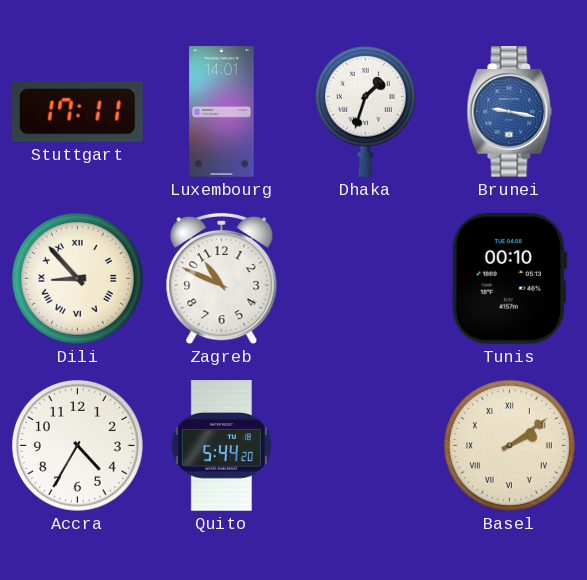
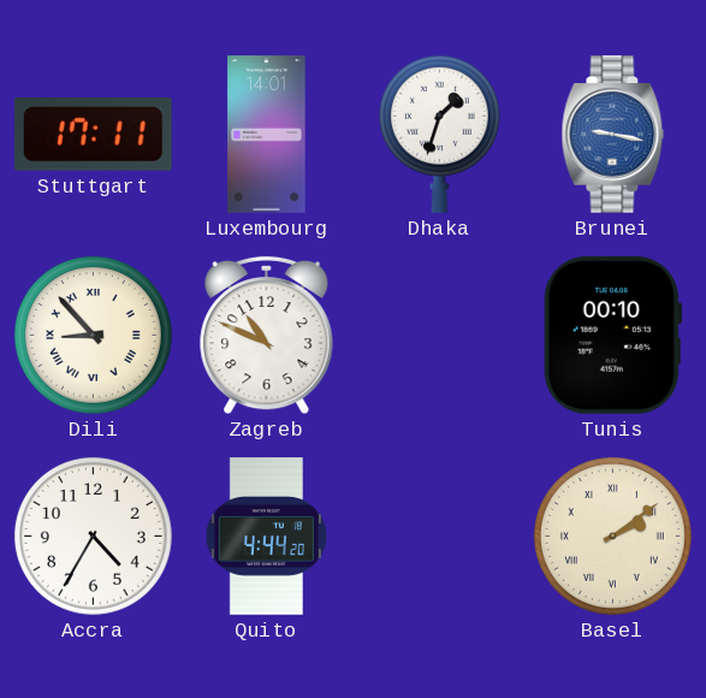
Quito: 5:44 -> 4:44
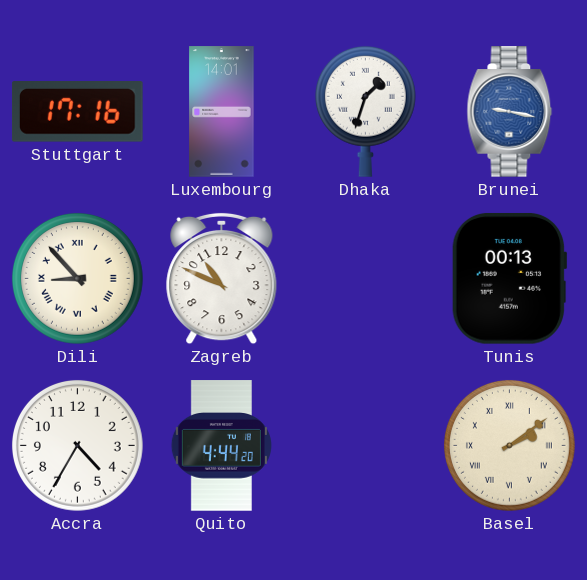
Stuttgart: 17:11 -> 17:16
Tunis: 00:10 -> 00:13
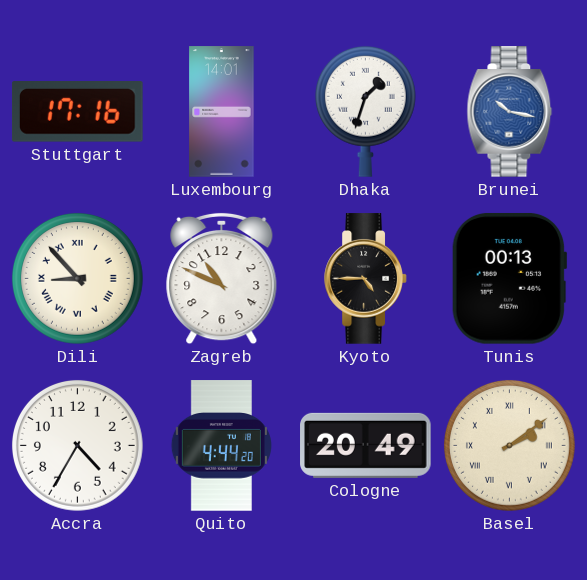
Brunei: 9:17 -> 10:17
Kyoto: none -> 4:45
Cologne: none -> 20:49
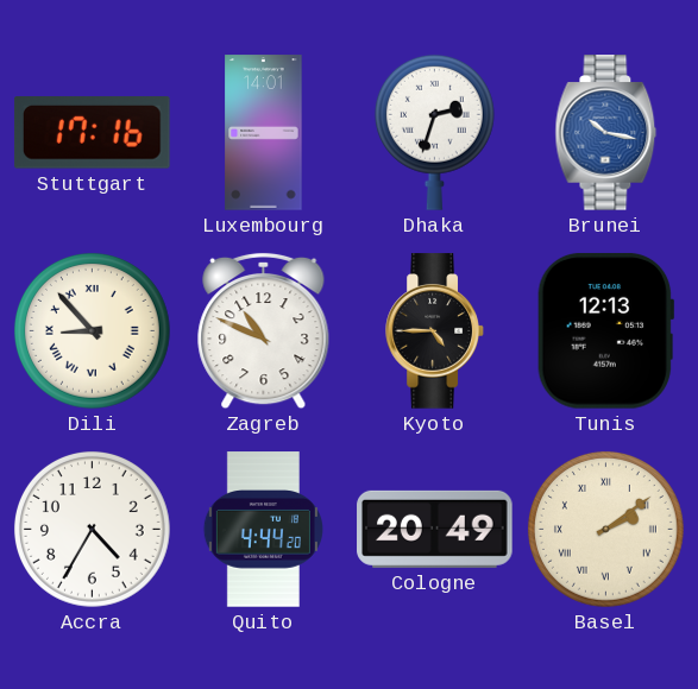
Dhaka: 1:33 -> 2:33
Tunis: 00:13 -> 12:13
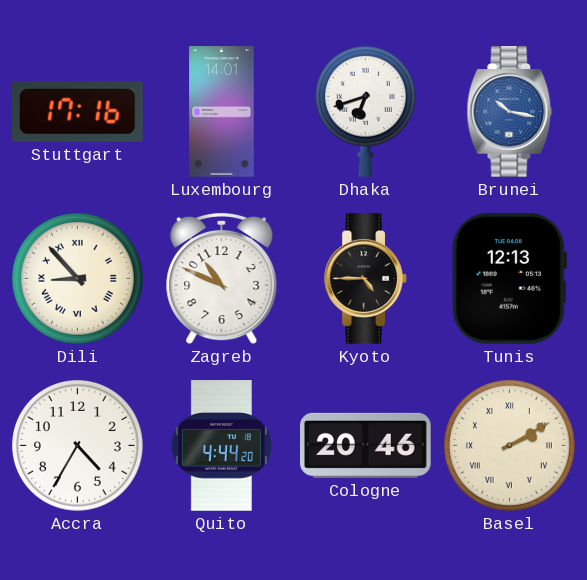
Dhaka: 2:33 -> 6:42
Cologne: 20:49 -> 20:46
Basel: 2:09 -> 2:10
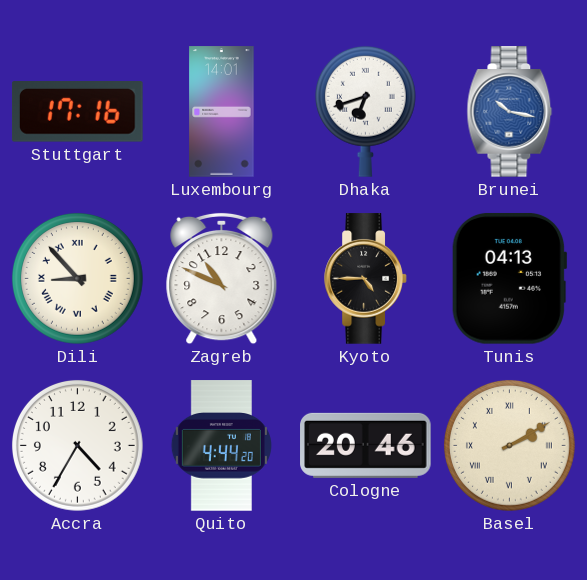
Tunis: 12:13 -> 04:13
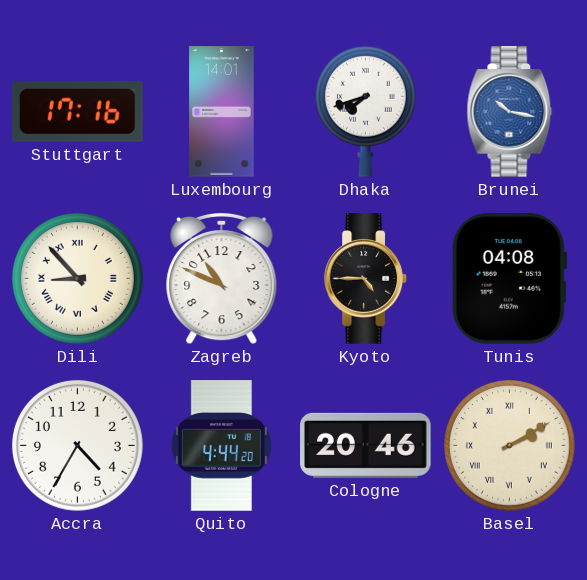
Dhaka: 6:42 -> 7:42
Tunis: 04:13 -> 04:08
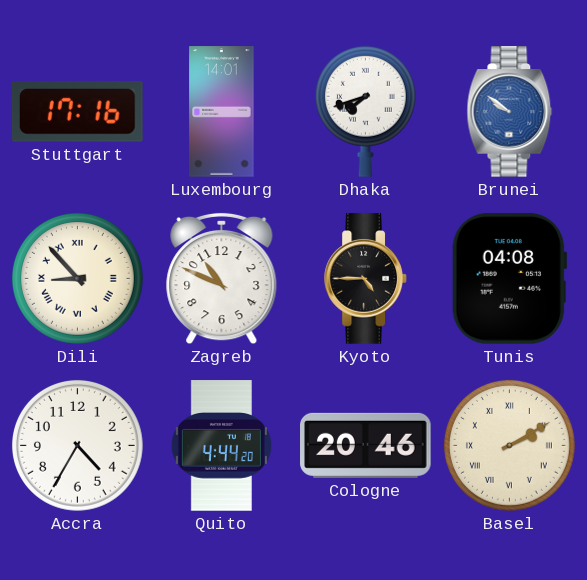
Brunei: 10:17 -> 9:51
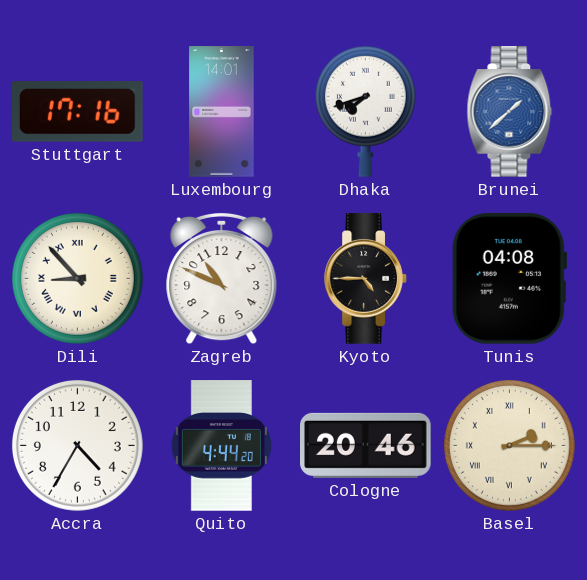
Brunei: 9:51 -> 1:38
Basel: 2:10 -> 2:15
